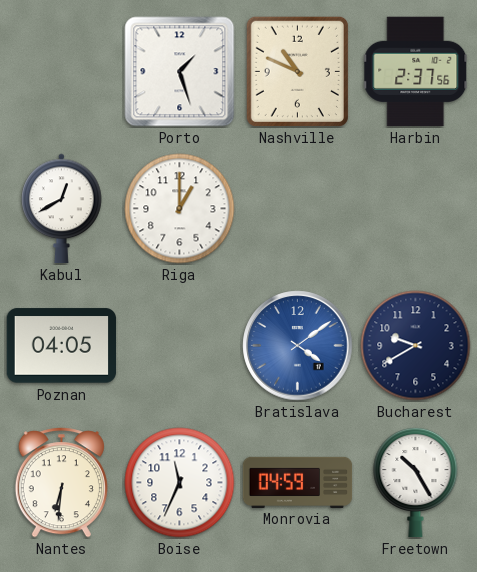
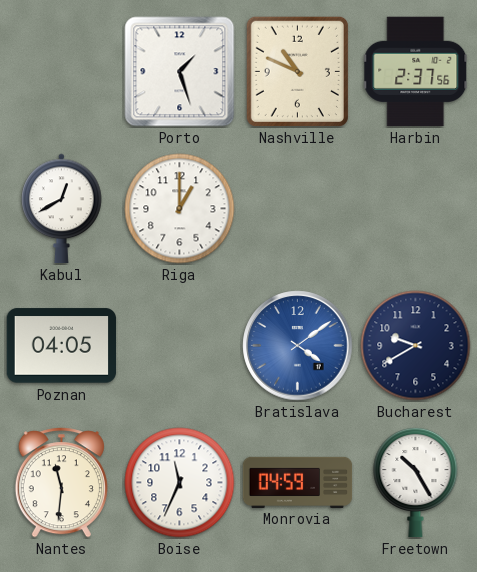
Nantes: 6:31 -> 11:31
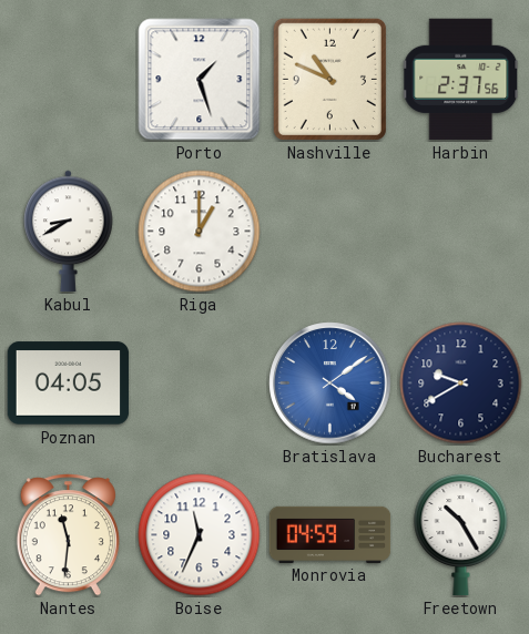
Kabul: 12:40 -> 8:40
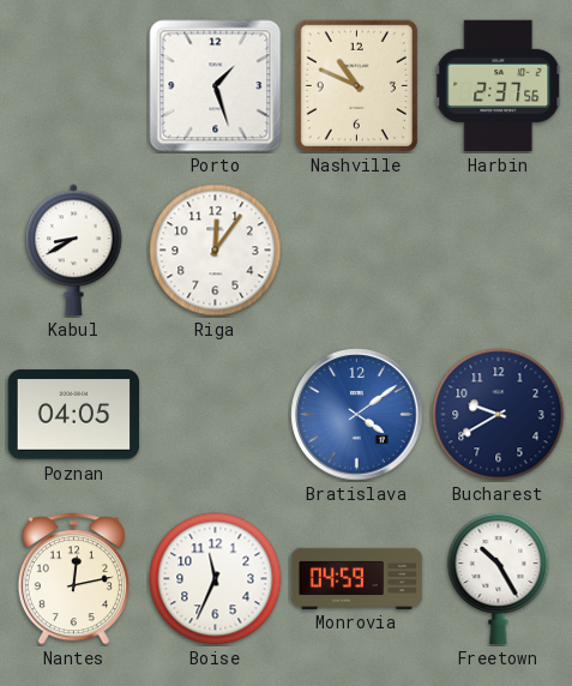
Riga: 1:00 -> 12:06
Nantes: 11:31 -> 12:13
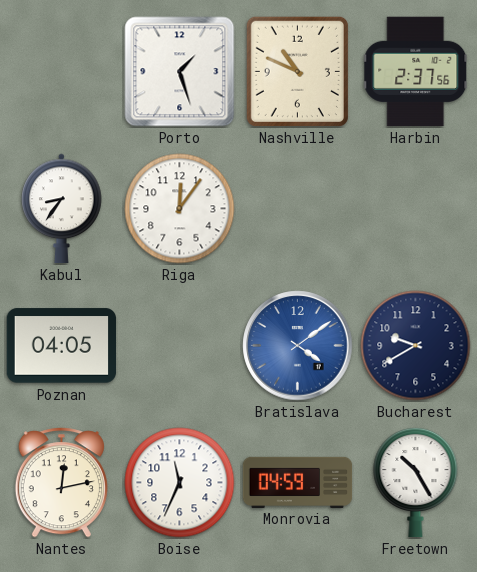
Kabul: 8:40 -> 8:36
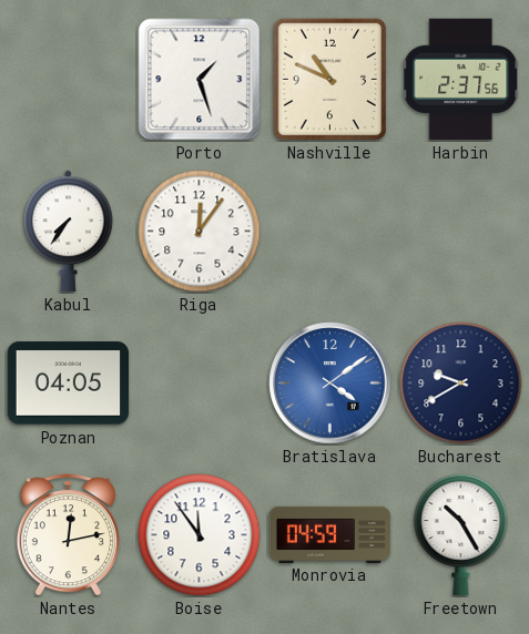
Kabul: 8:36 -> 7:36
Boise: 11:34 -> 11:54
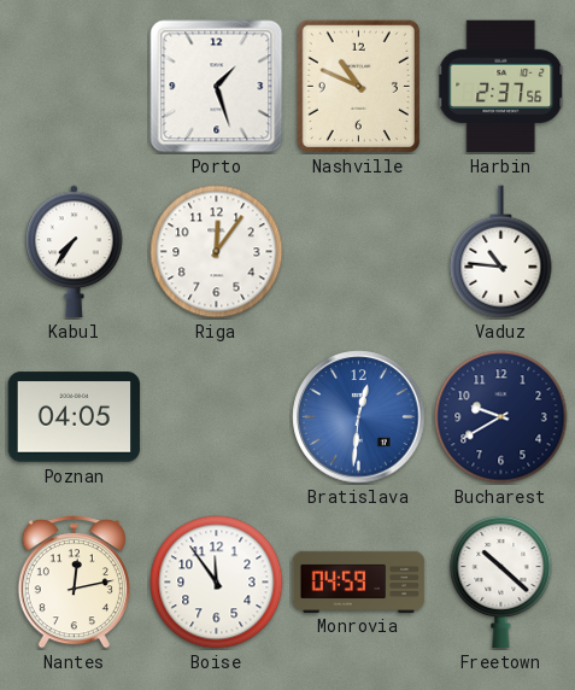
Vaduz: none -> 10:46
Bratislava: 4:09 -> 12:31
Freetown: 10:25 -> 10:22
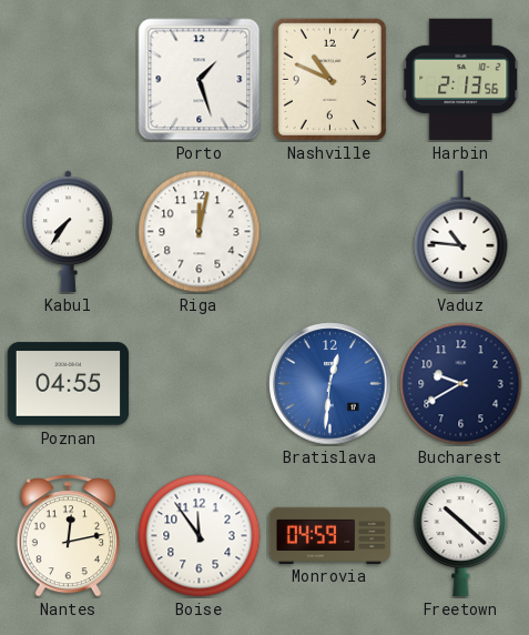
Harbin: 2:37 -> 2:13
Riga: 12:06 -> 12:02
Poznan: 04:05 -> 04:55
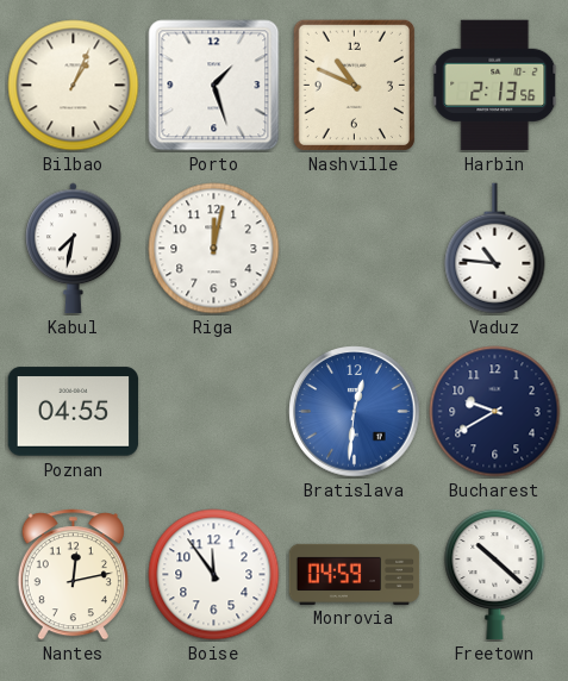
Bilbao: none -> 1:04
Kabul: 7:36 -> 7:32
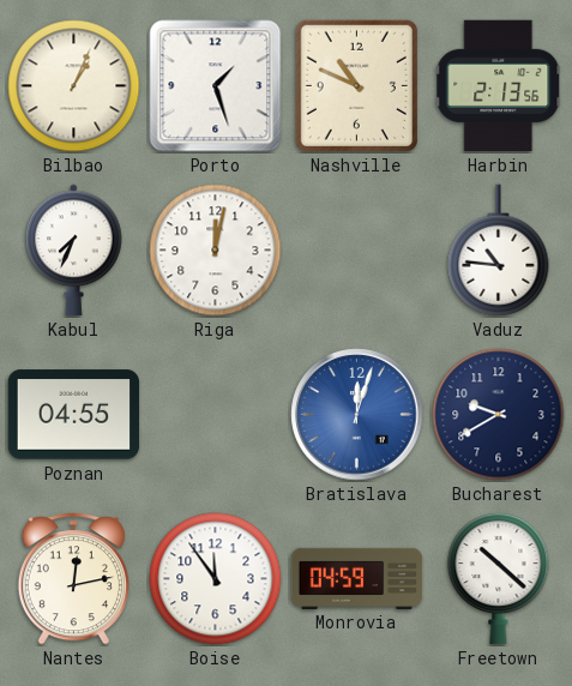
Kabul: 7:32 -> 7:34
Bratislava: 12:31 -> 12:03
